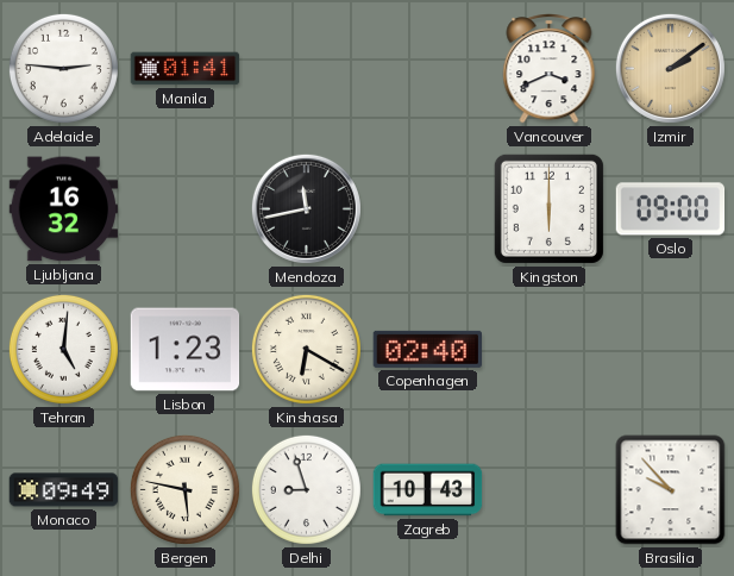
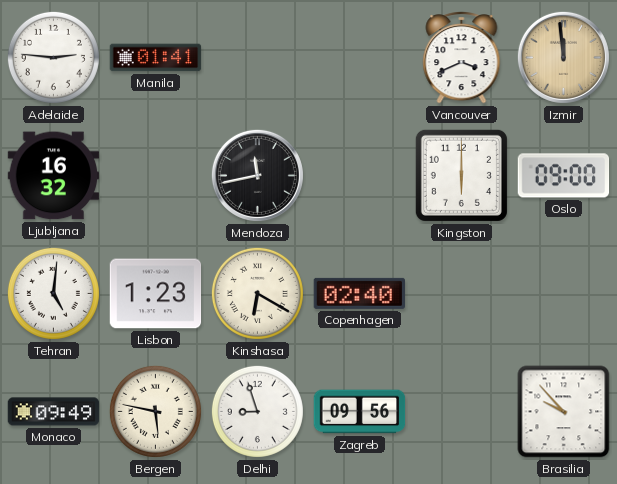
Izmir: 2:09 -> 11:59
Zagreb: 10:43 -> 09:56
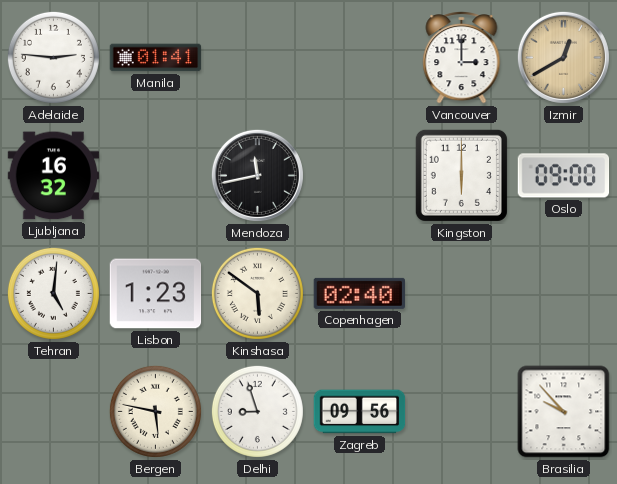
Vancouver: 3:41 -> 3:00
Izmir: 11:59 -> 12:40
Kinshasa: 6:20 -> 5:51
Monaco: 09:49 -> none
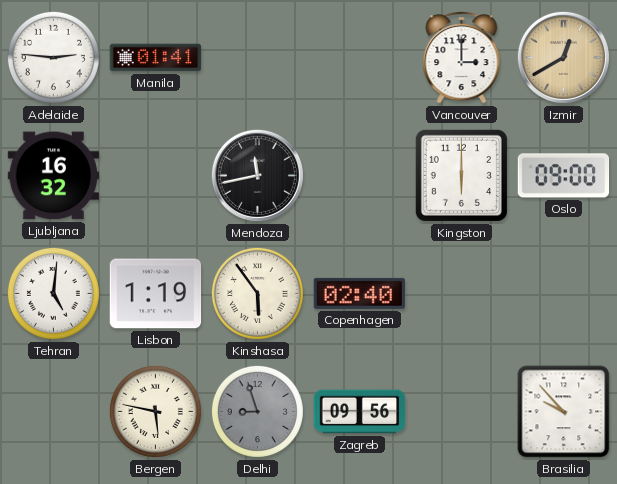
Lisbon: 1:23 -> 1:19
Kinshasa: 5:51 -> 5:54
Delhi dial: white -> grey
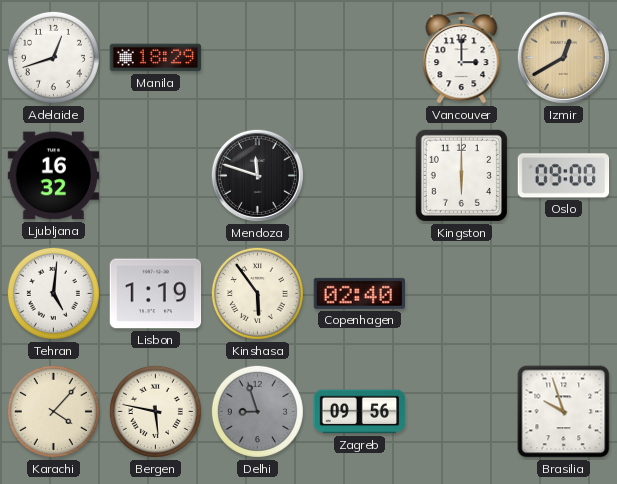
Adelaide: 2:46 -> 12:42
Manila: 01:41 -> 18:29
Mendoza: 11:43 -> 11:48
Karachi: none -> 4:07
Brasilia: 9:53 -> 9:57
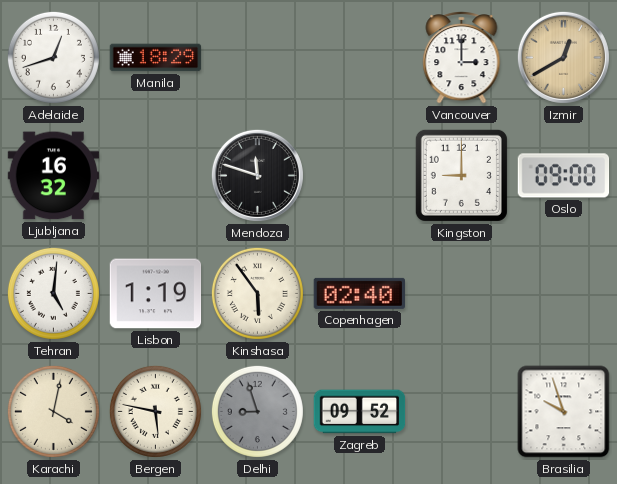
Kingston: 6:00 -> 9:00
Karachi: 4:07 -> 4:02
Zagreb: 09:56 -> 09:52
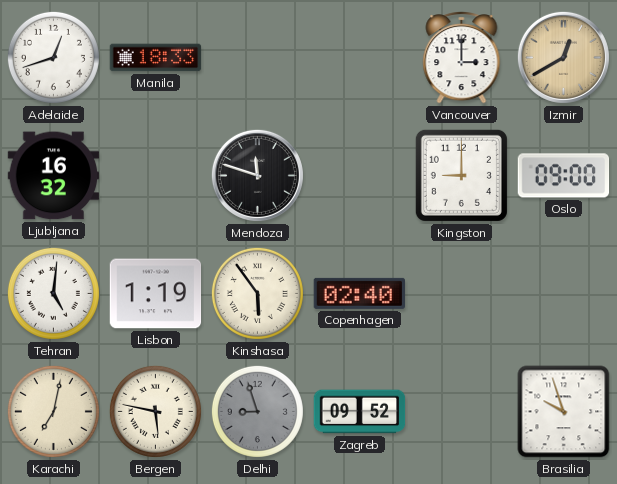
Manila: 18:29 -> 18:33
Karachi: 4:02 -> 7:02
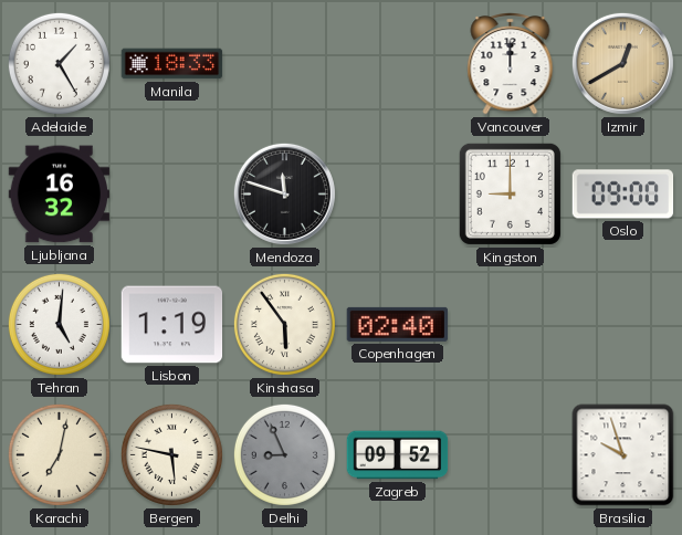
Adelaide: 12:42 -> 1:25
Vancouver: 3:00 -> 12:00
Delhi: 8:57 -> 8:56
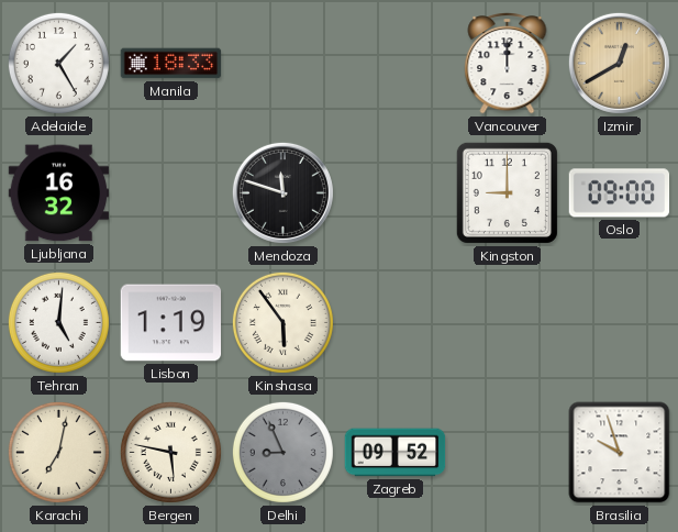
Copenhagen: 02:40 -> none
